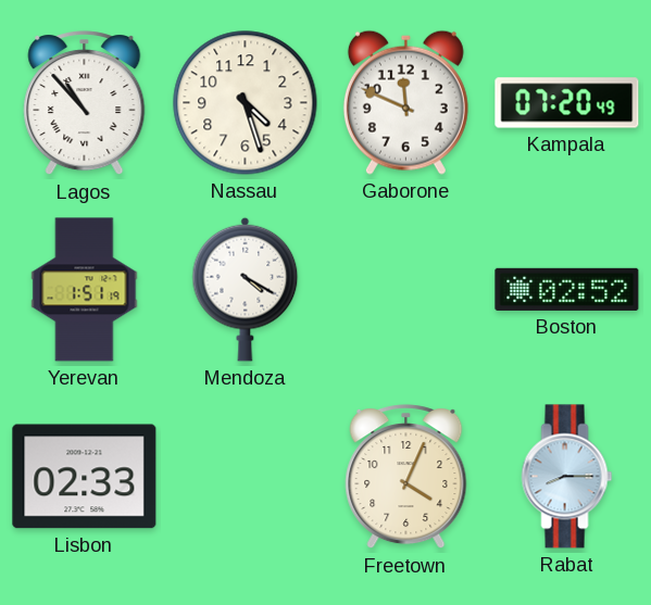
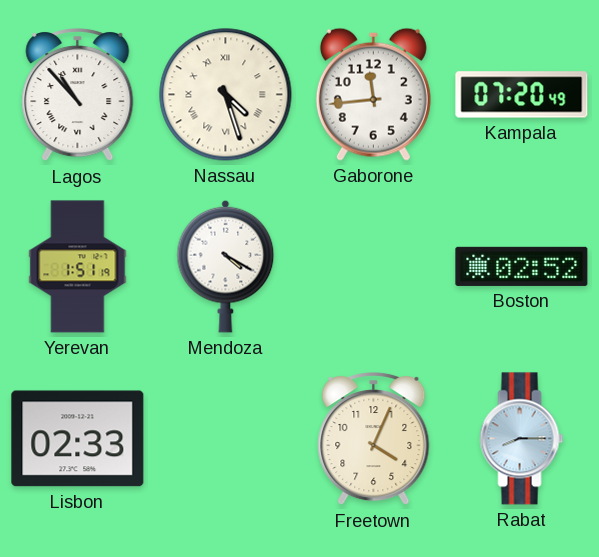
Nassau numerals: Arabic -> Roman
Gaborone: 11:49 -> 11:44
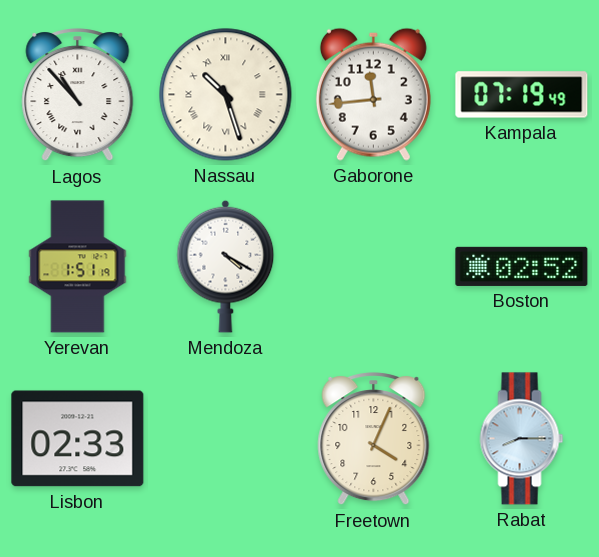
Nassau: 4:27 -> 10:27
Kampala: 07:20 -> 07:19
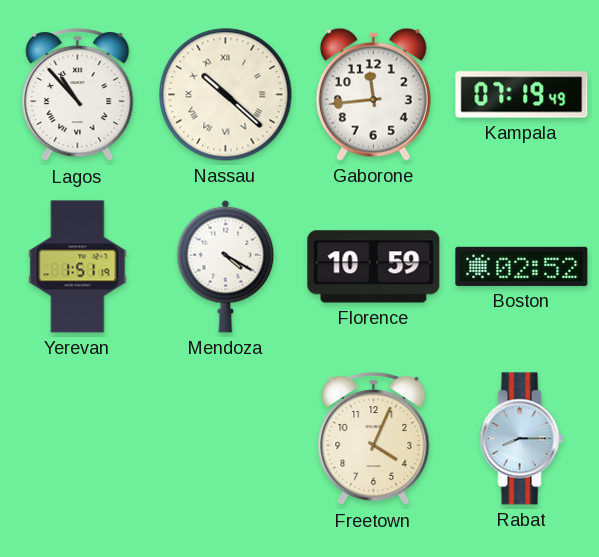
Nassau: 10:27 -> 10:22
Florence: none -> 10:59
Lisbon: 02:33 -> none
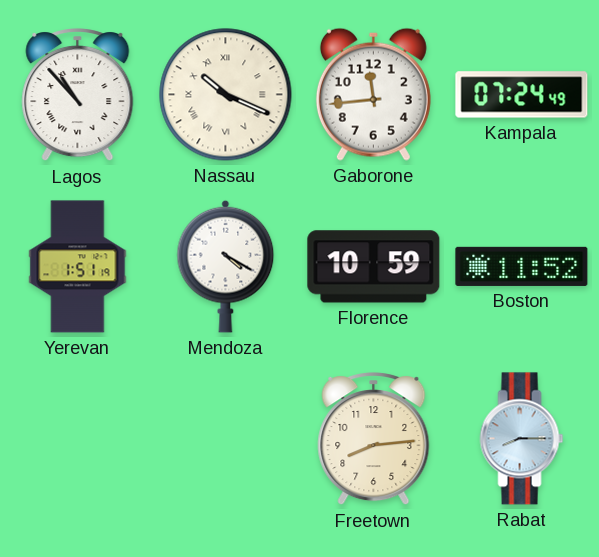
Nassau: 10:22 -> 10:19
Kampala: 07:19 -> 07:24
Boston: 02:52 -> 11:52
Freetown: 4:04 -> 8:14
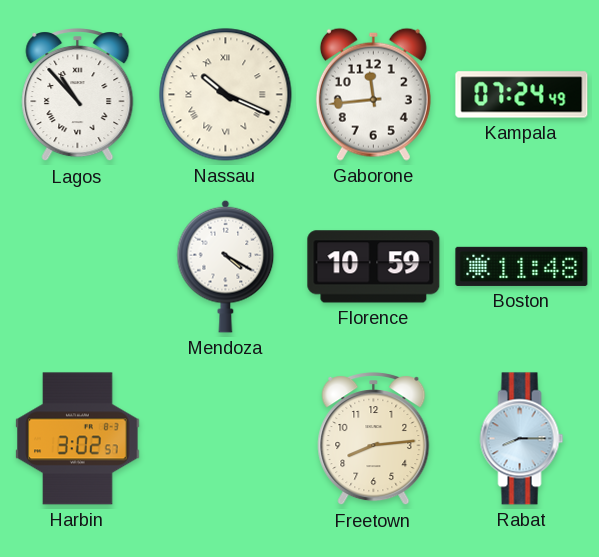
Yerevan: 1:51 -> none
Boston: 11:52 -> 11:48
Harbin: none -> 3:02
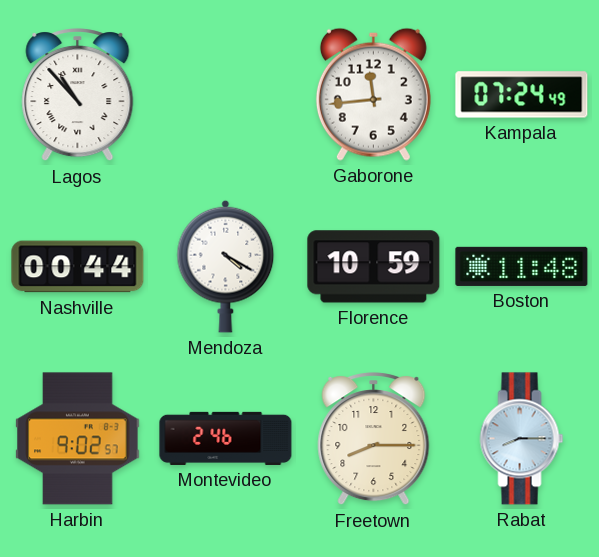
Nassau: 10:19 -> none
Nashville: none -> 00:44
Harbin: 3:02 -> 9:02
Montevideo: none -> 2:46
Freetown: 8:14 -> 8:15
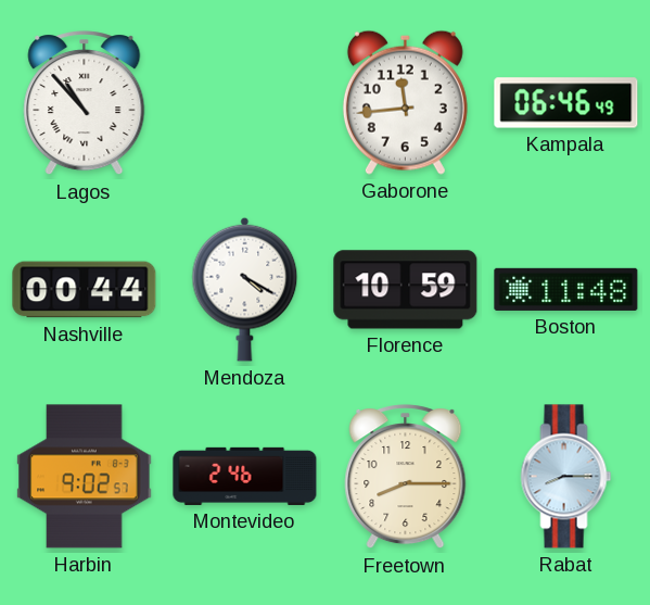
Kampala: 07:24 -> 06:46
